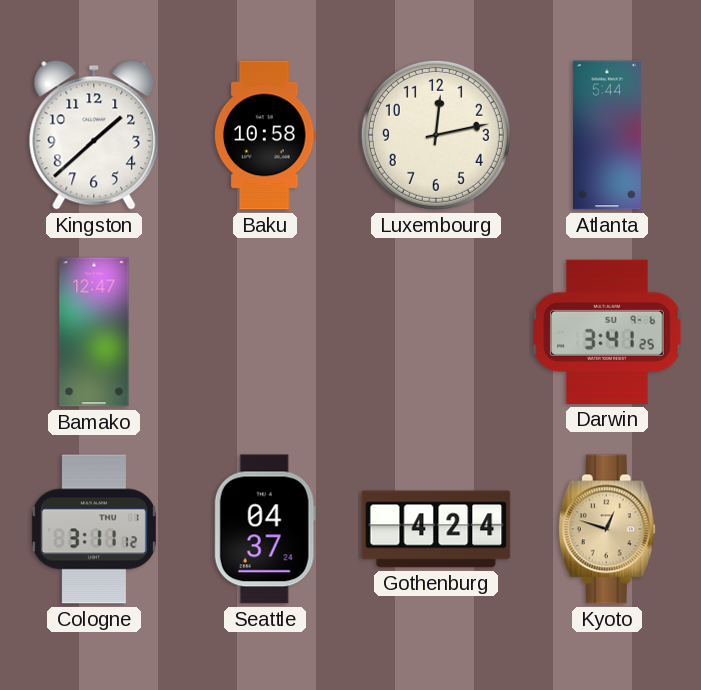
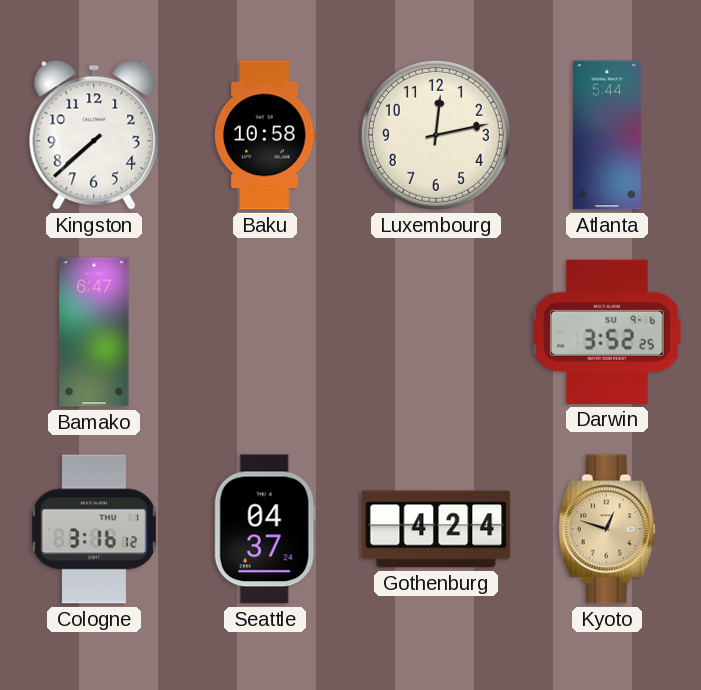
Kingston: 1:38 -> 7:38
Bamako: 12:47 -> 6:47
Darwin: 3:41 -> 3:52
Cologne: 3:11 -> 3:16
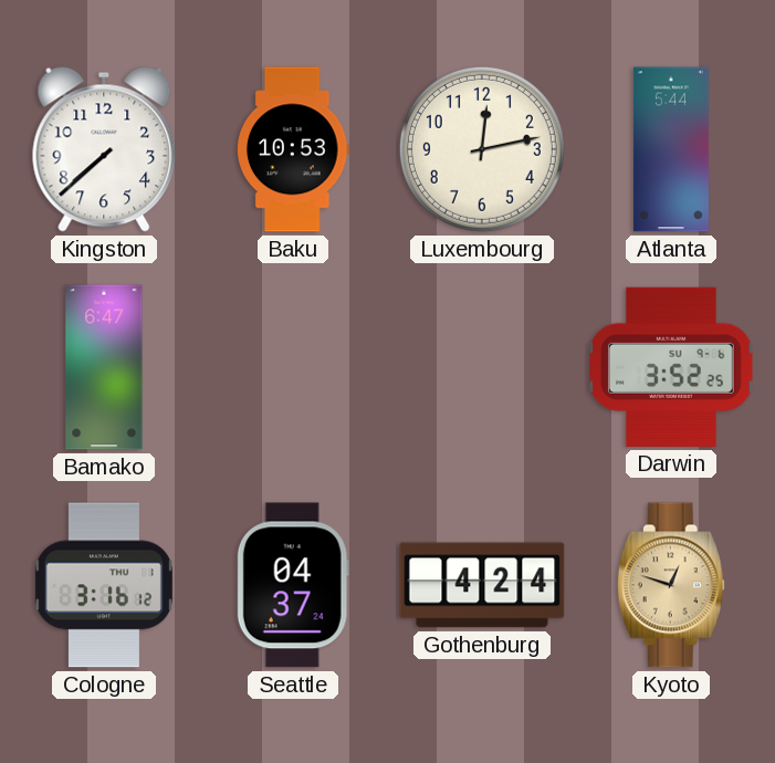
Baku: 10:58 -> 10:53
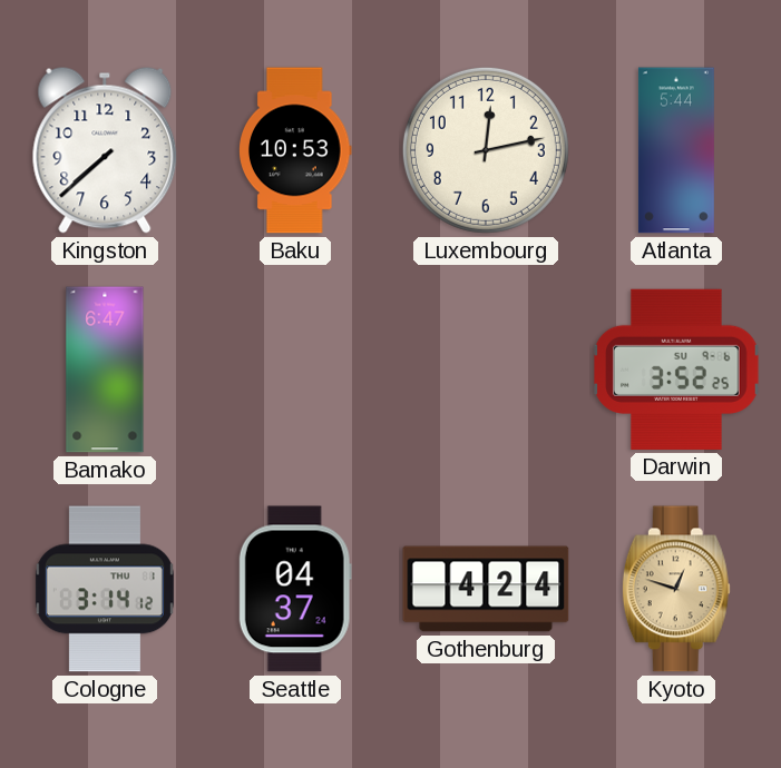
Cologne: 3:16 -> 3:14
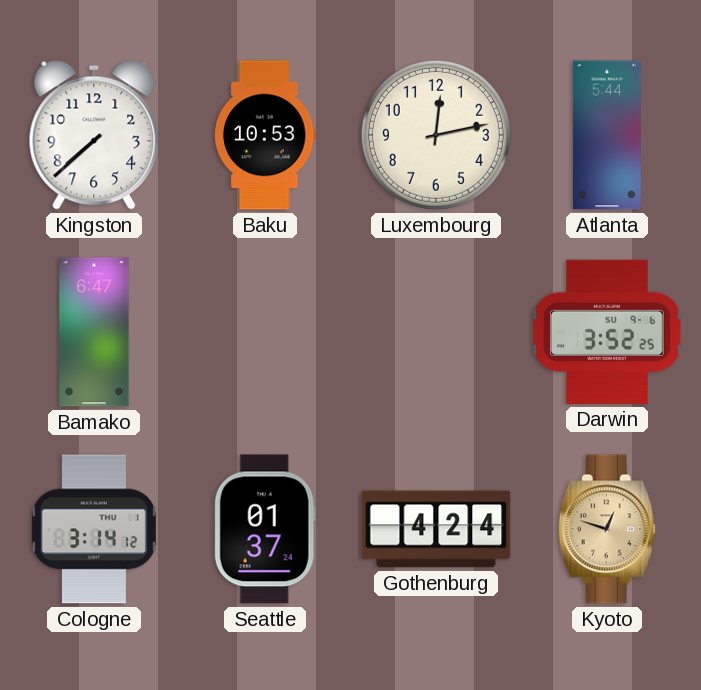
Seattle: 04:37 -> 01:37
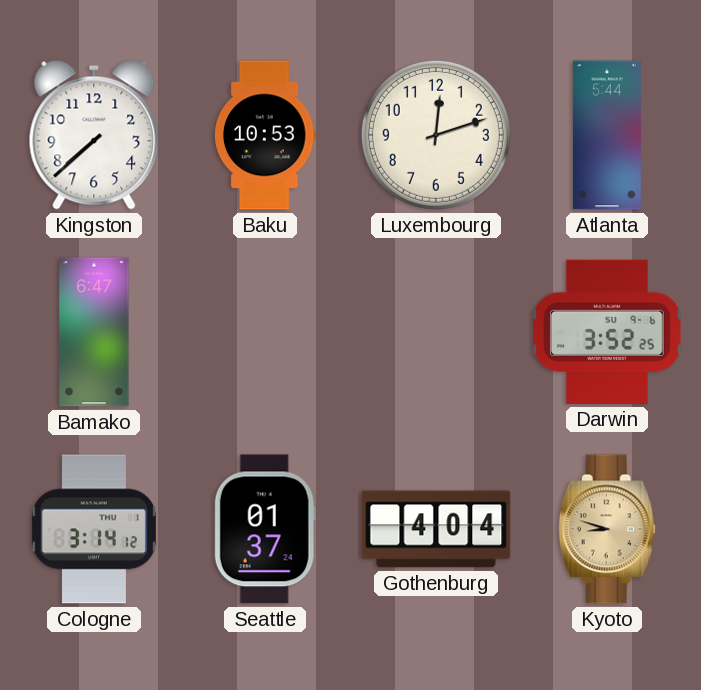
Luxembourg: 12:13 -> 12:12
Gothenburg: 4:24 -> 4:04
Kyoto: 12:48 -> 8:48
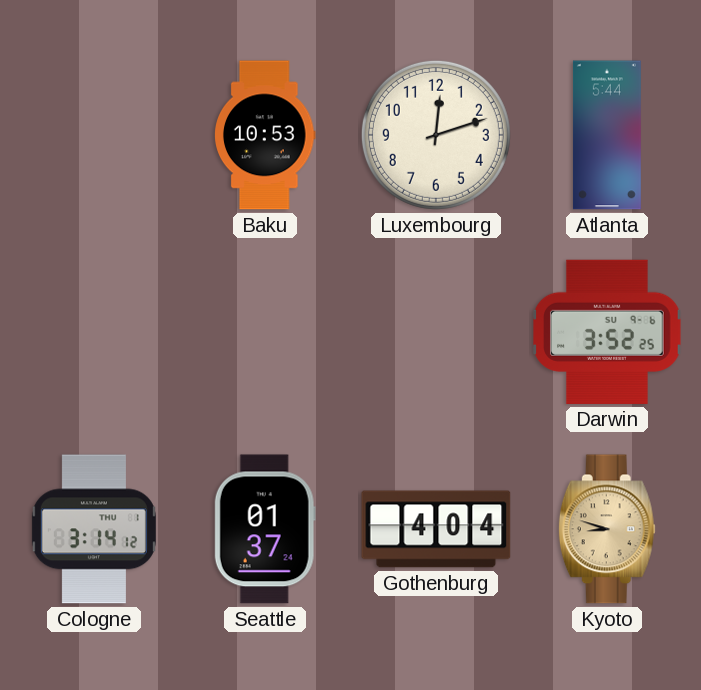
Kingston: 7:38 -> none
Bamako: 6:47 -> none
